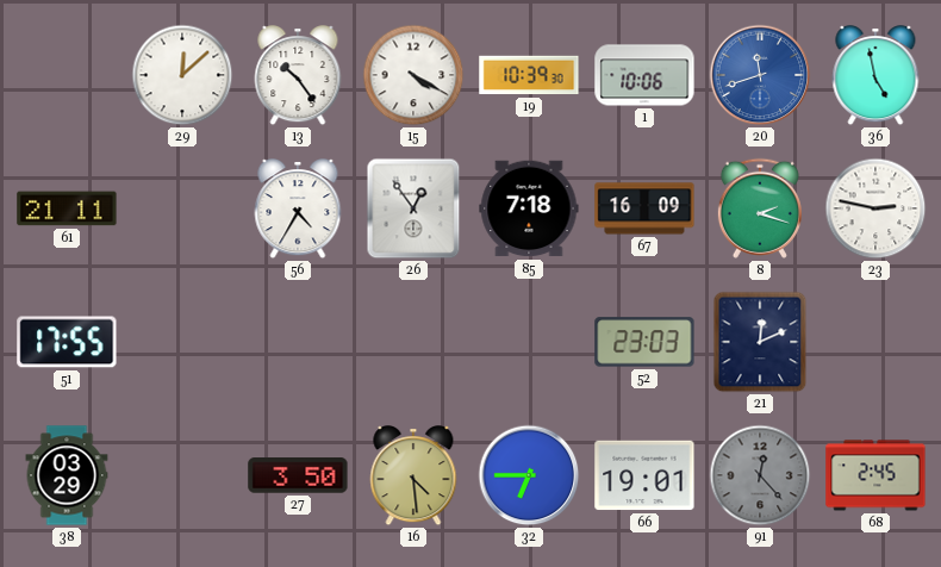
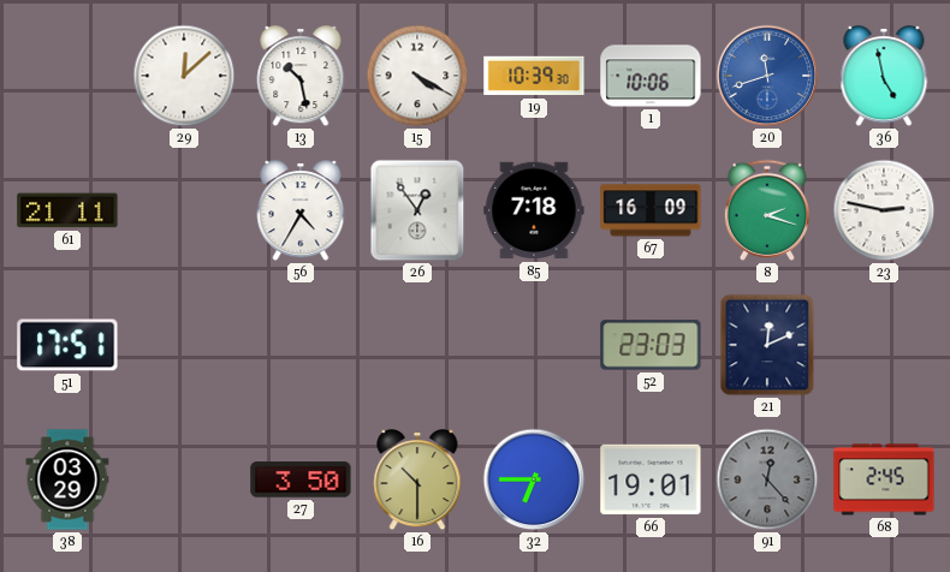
13: 10:24 -> 10:28
51: 17:55 -> 17:51
16: 4:29 -> 10:30
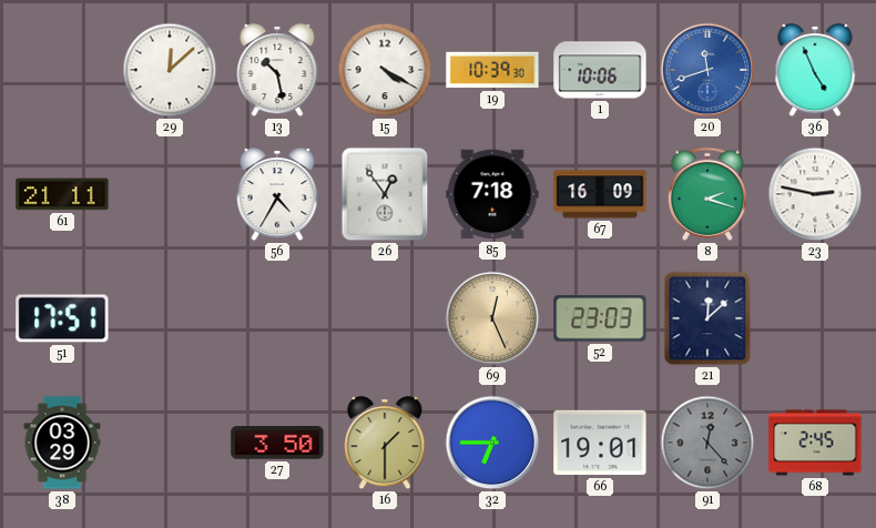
36: 4:58 -> 4:56
69: none -> 12:26
21: 12:11 -> 12:08
16: 10:30 -> 1:30
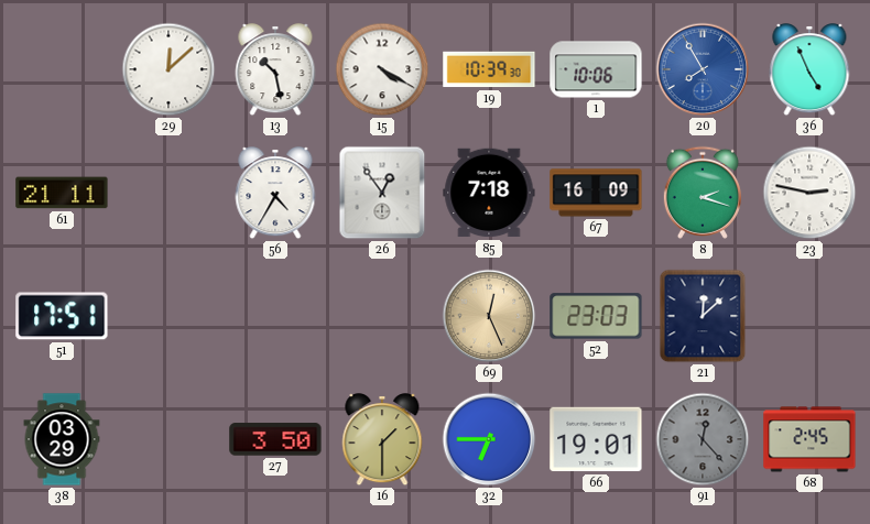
20: 11:42 -> 7:55
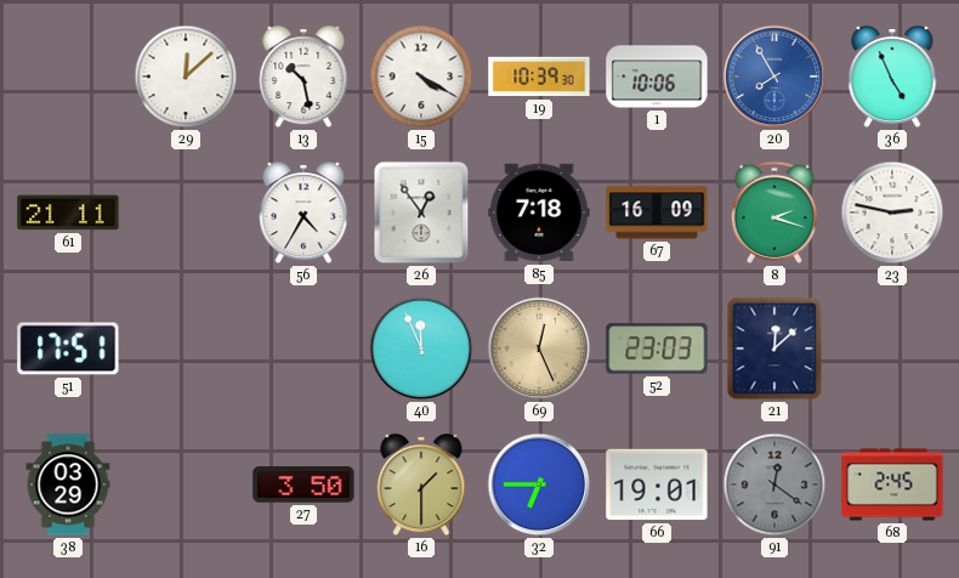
40: none -> 11:56
91: 12:23 -> 12:21
